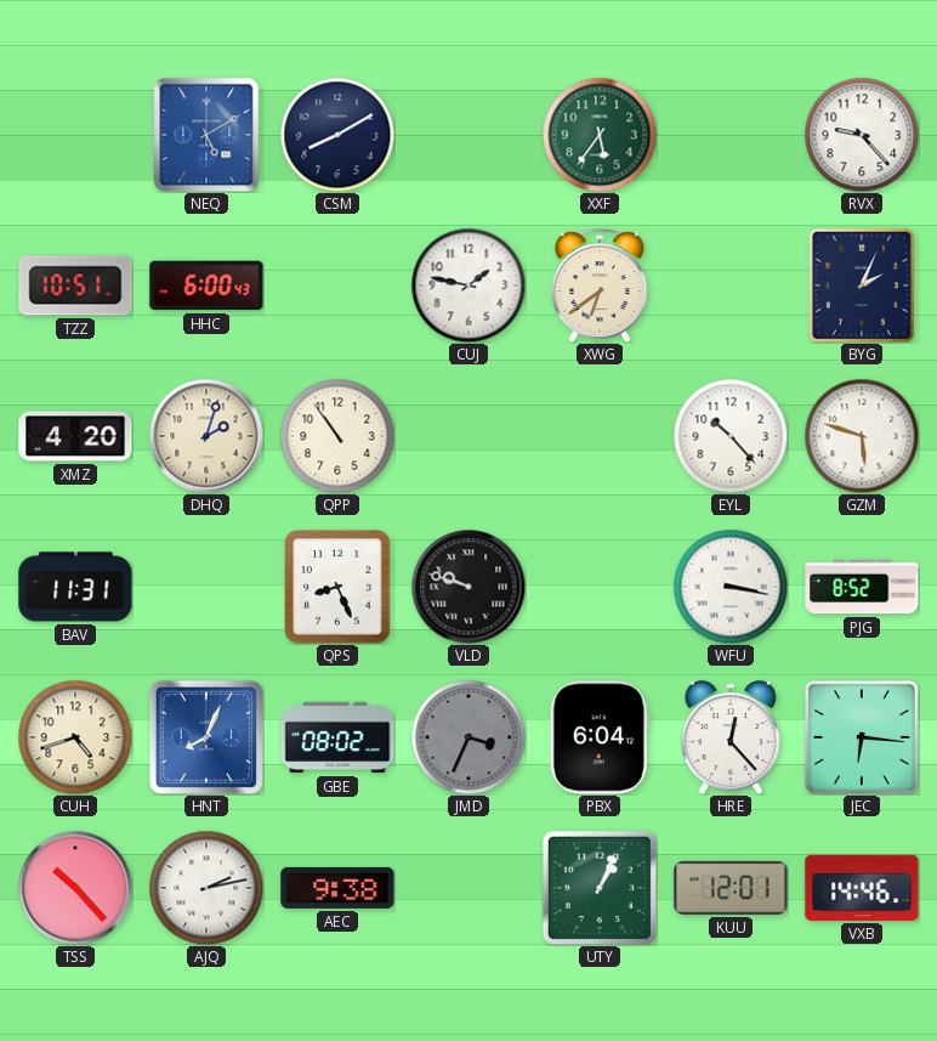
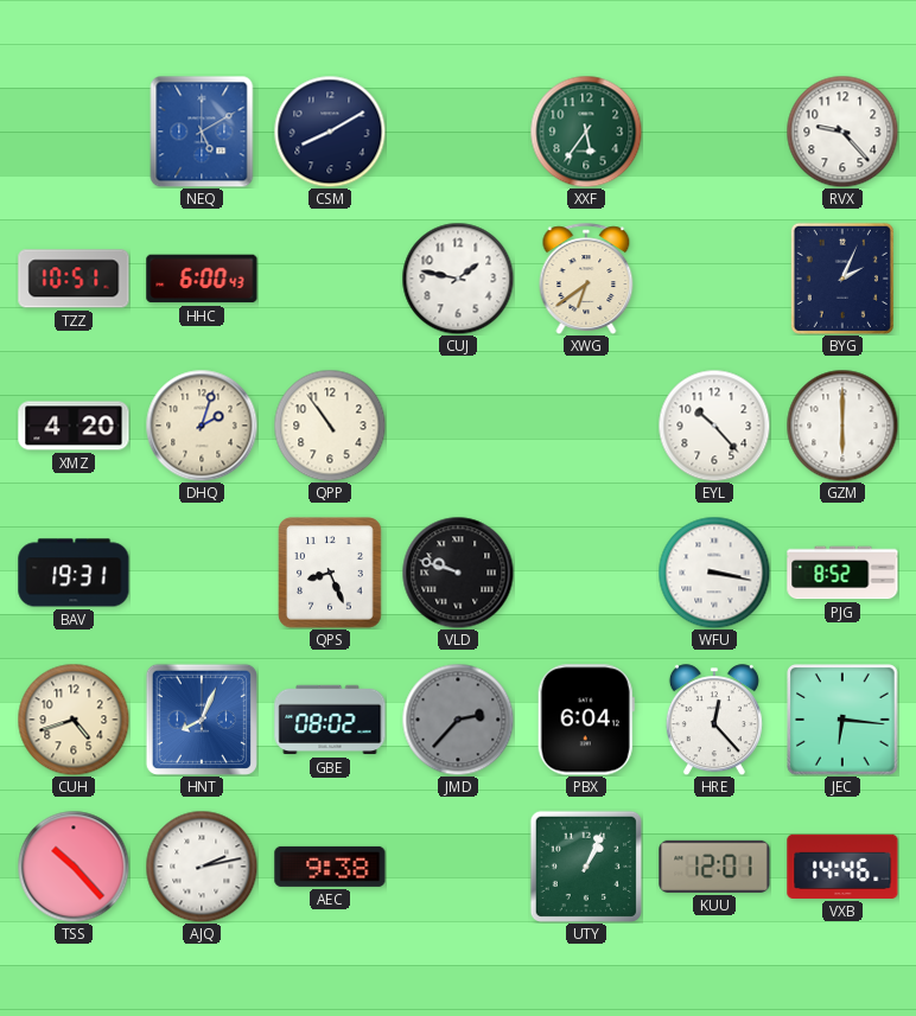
GZM: 5:48 -> 6:00
BAV: 11:31 -> 19:31
JMD: 3:34 -> 2:37
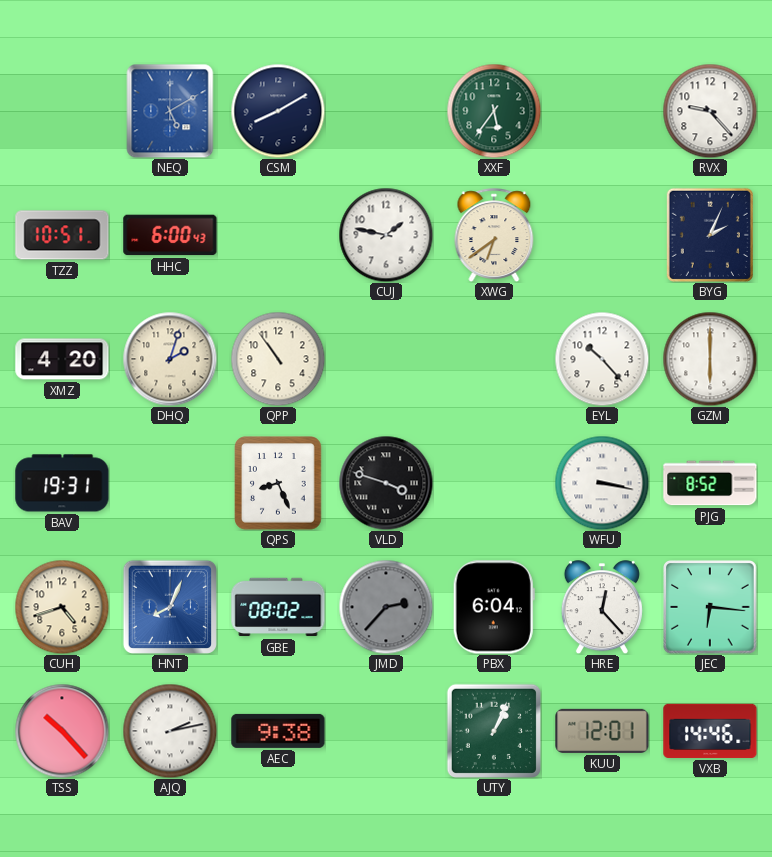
VLD: 9:48 -> 3:48
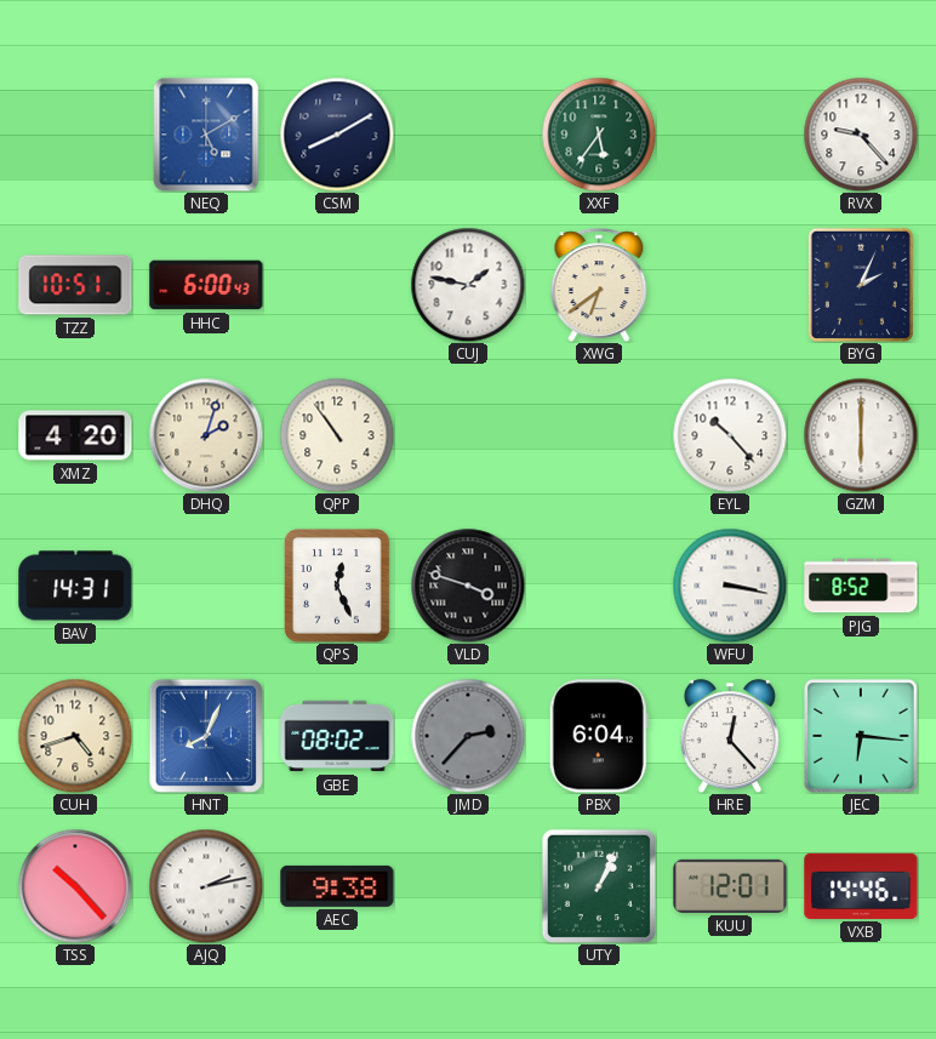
BAV: 19:31 -> 14:31
QPS: 8:26 -> 12:26
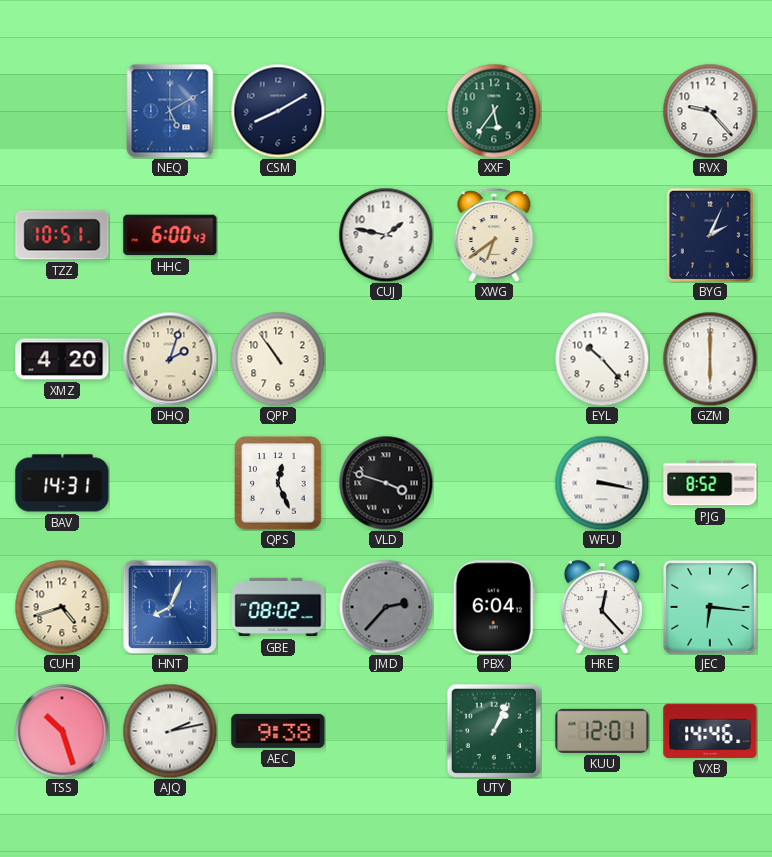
TSS: 10:23 -> 10:27
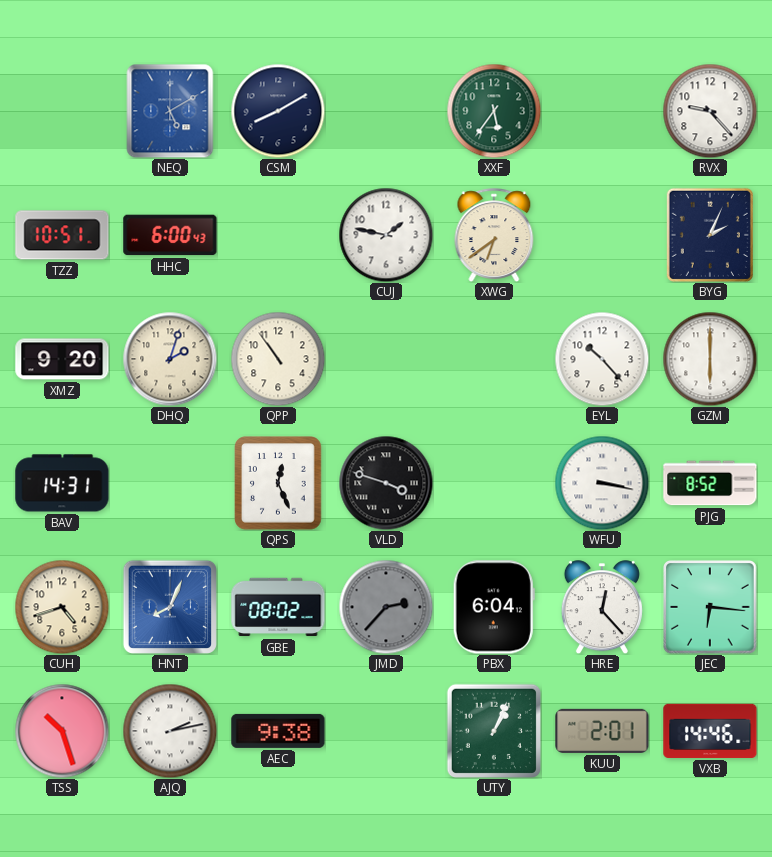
XMZ: 4:20 -> 9:20
KUU: 12:01 -> 2:01
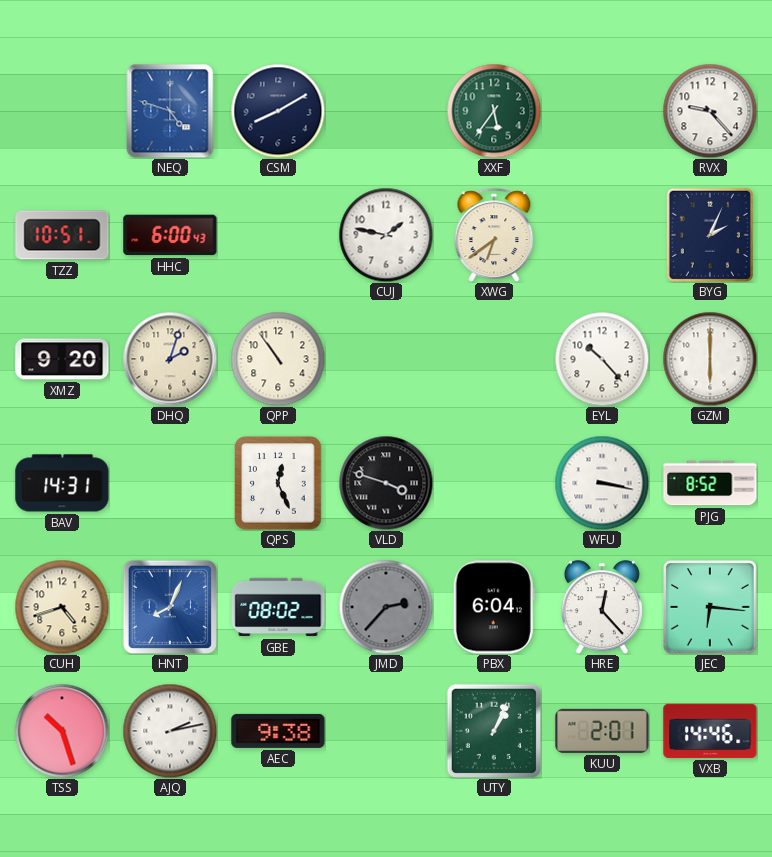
NEQ: 5:10 -> 4:48
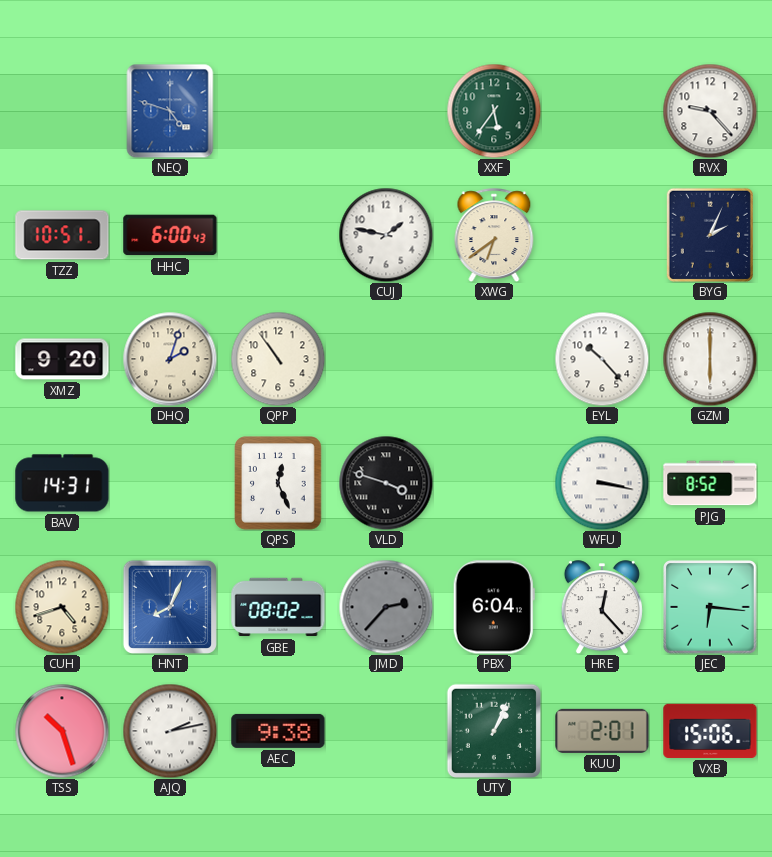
CSM: 8:10 -> none
VXB: 14:46 -> 15:06
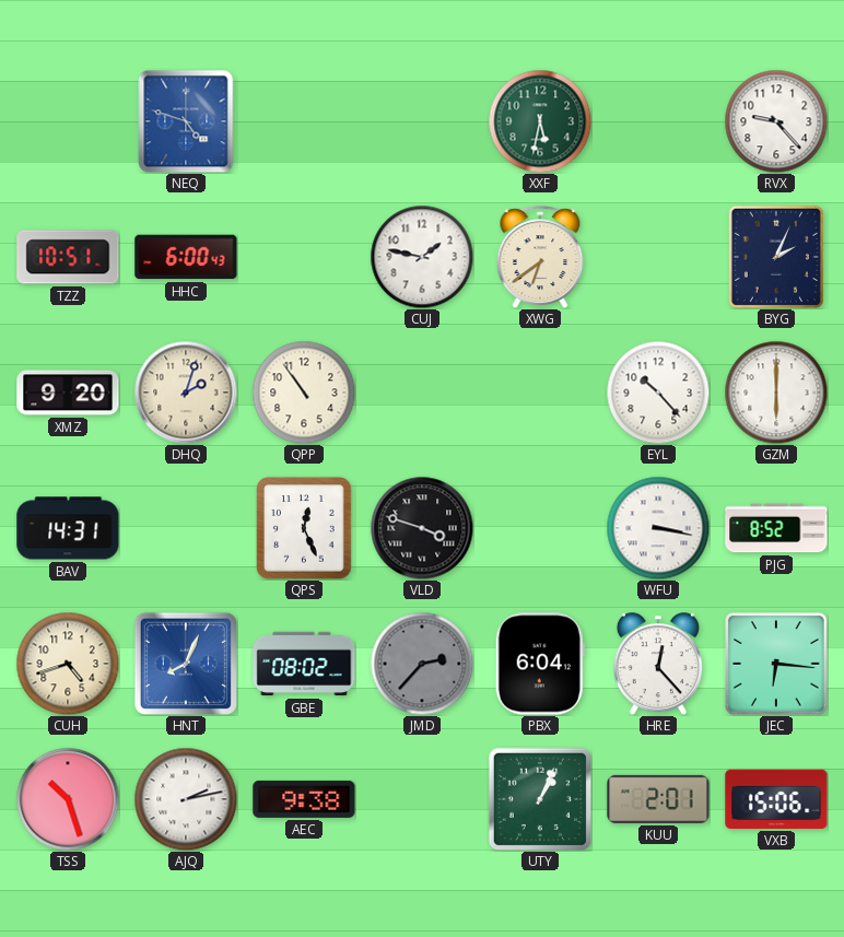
XXF: 5:36 -> 5:32
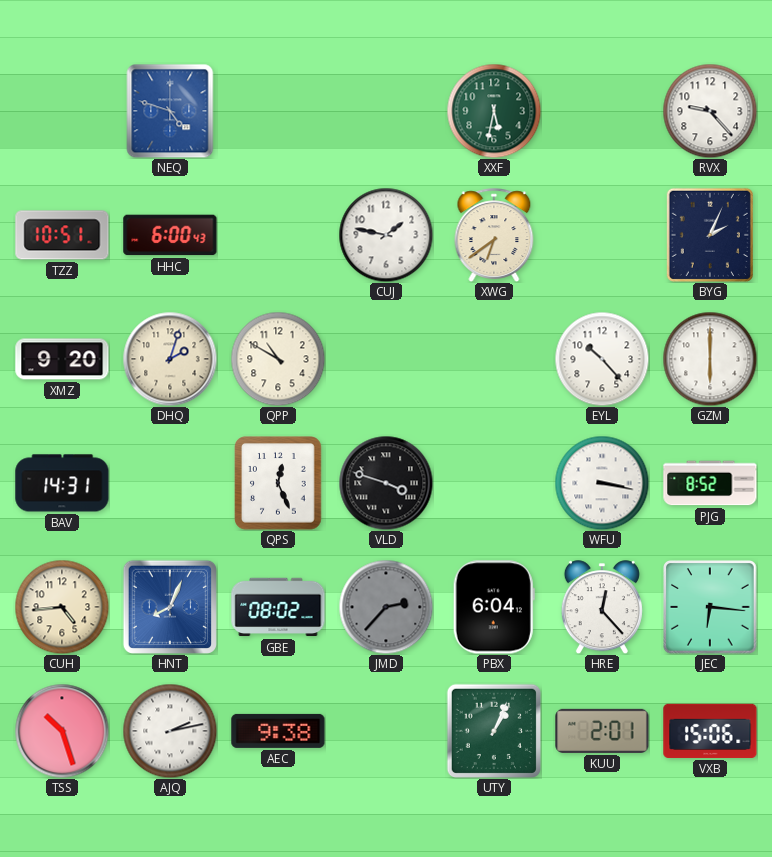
QPP: 10:54 -> 10:50
CUH: 4:42 -> 4:44
